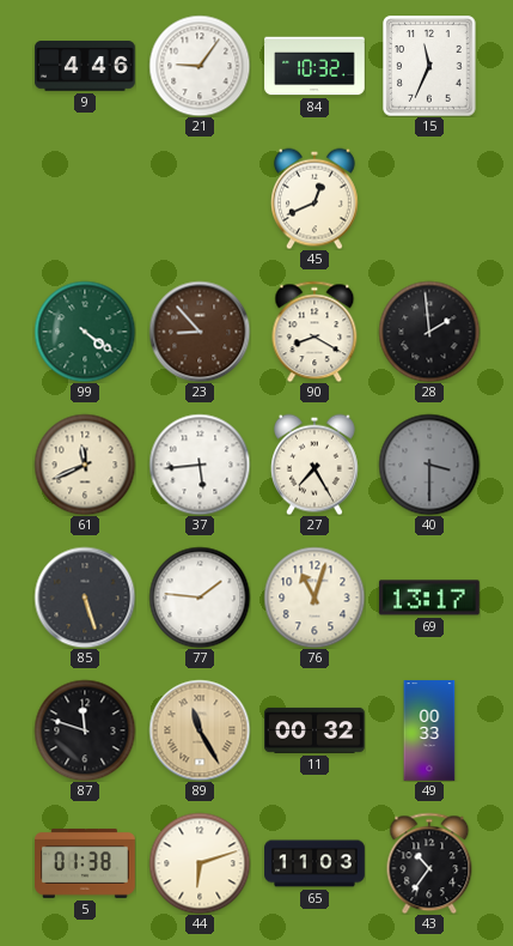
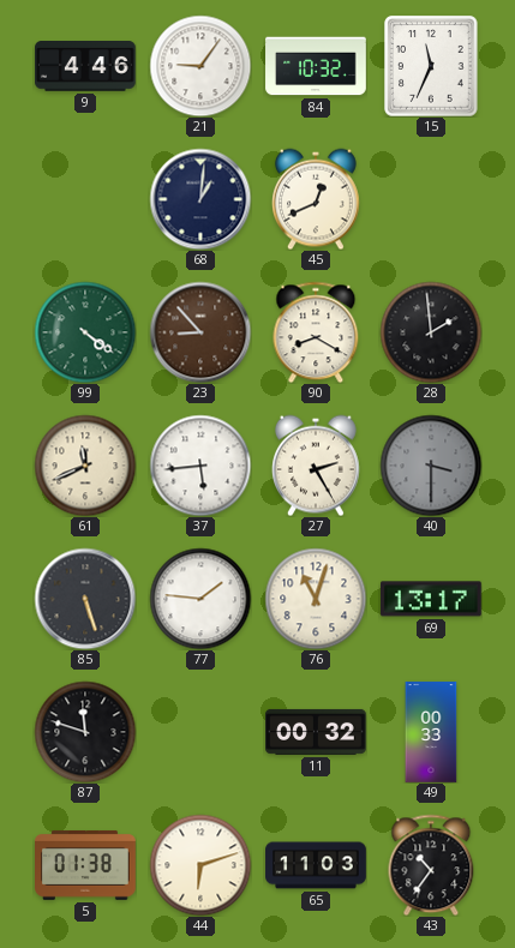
68: none -> 1:01
27: 7:25 -> 2:25
89: 11:25 -> none
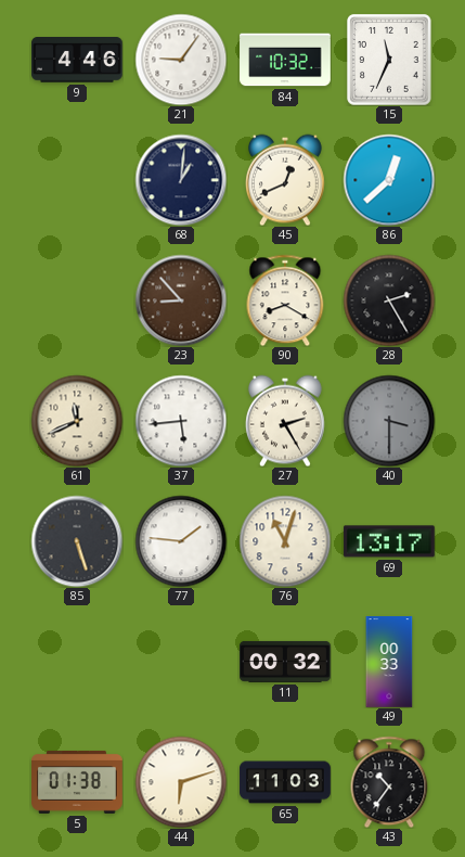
86: none -> 12:38
99: 4:21 -> none
28: 1:59 -> 2:25
87: 11:48 -> none
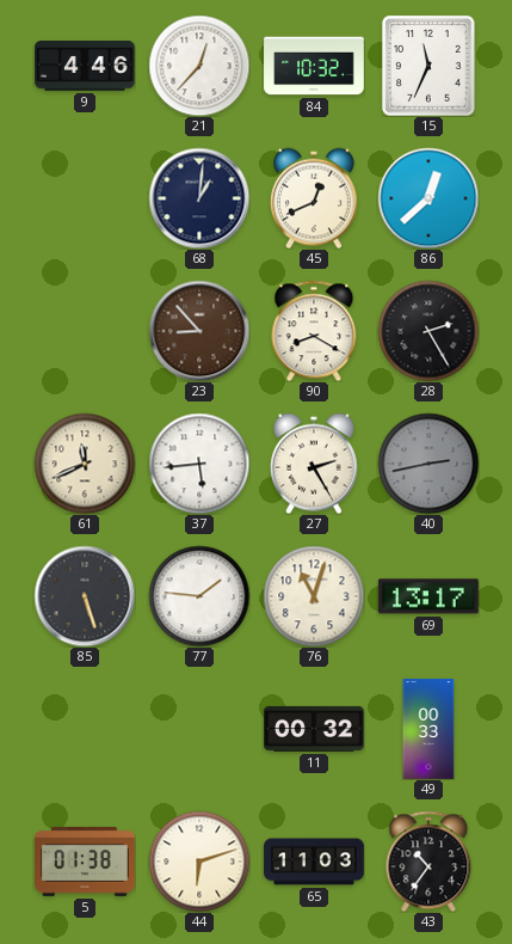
21: 9:06 -> 12:37
40: 3:30 -> 2:43
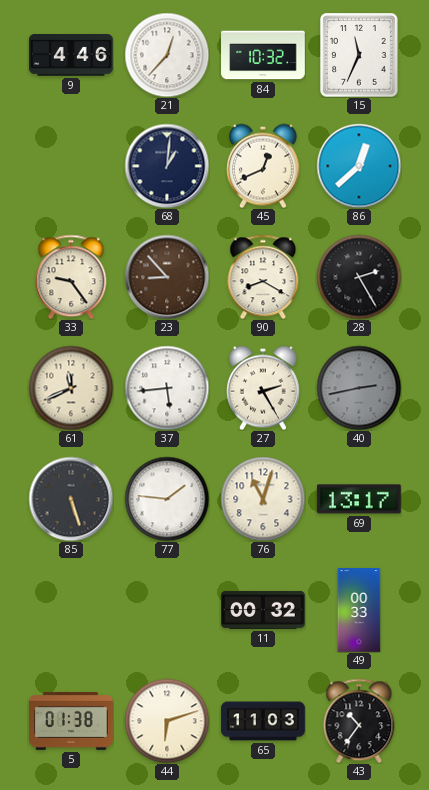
33: none -> 9:24
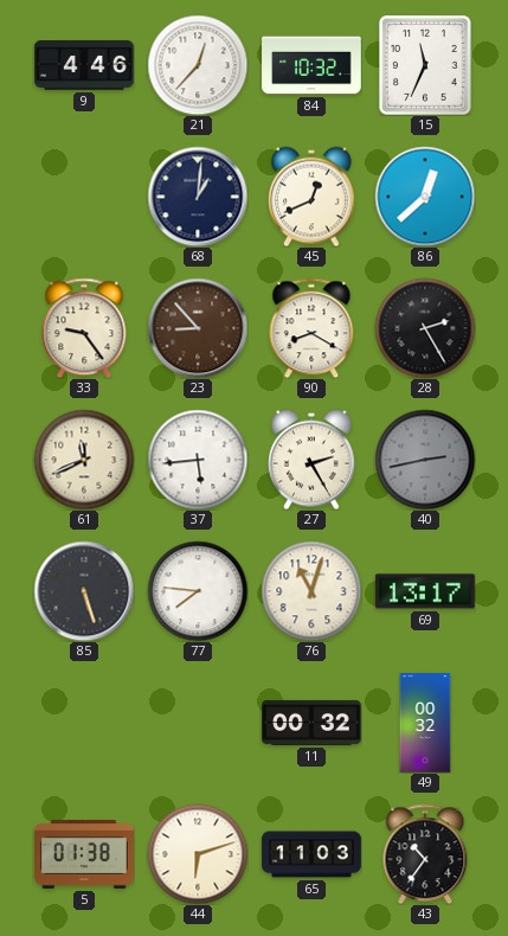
77: 1:46 -> 7:46
49: 00:33 -> 00:32
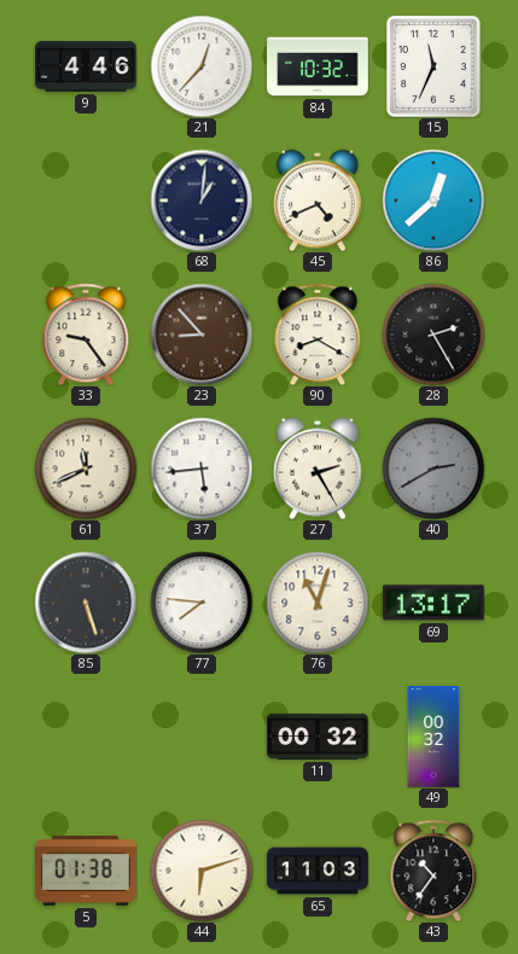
45: 12:41 -> 4:41
40: 2:43 -> 2:40
